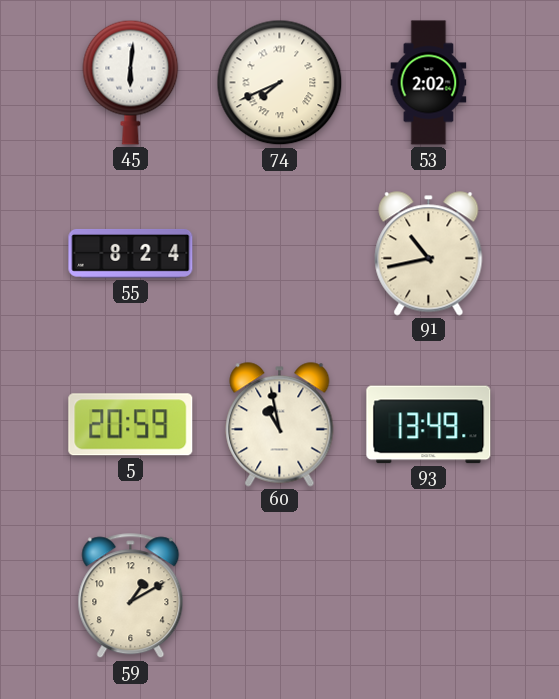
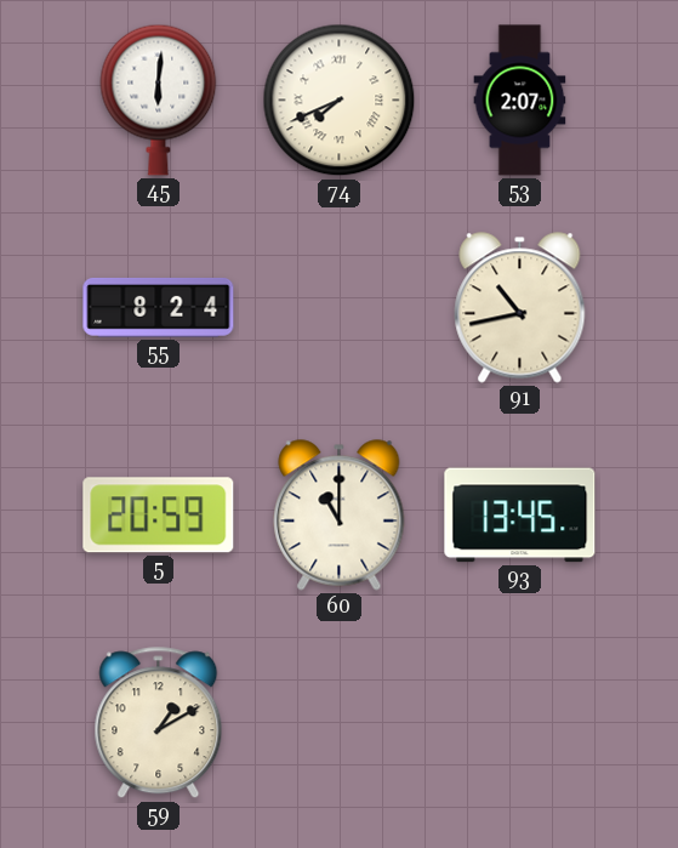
53: 2:02 -> 2:07
60: 10:58 -> 11:00
93: 13:49 -> 13:45
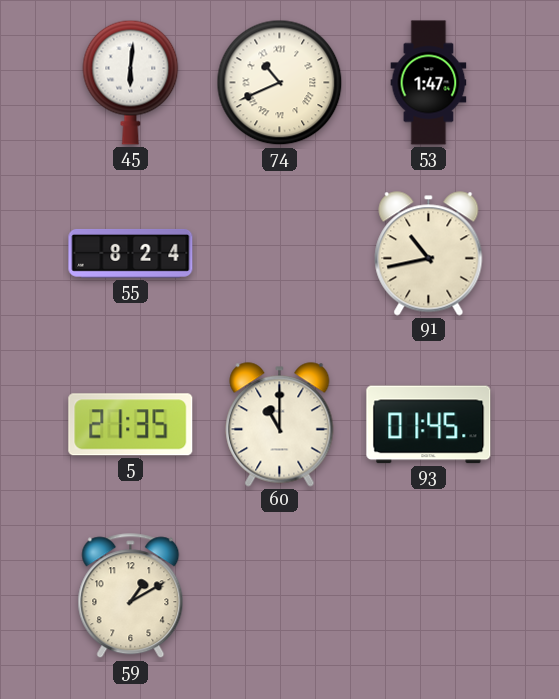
74: 7:41 -> 10:41
53: 2:07 -> 1:47
5: 20:59 -> 21:35
93: 13:45 -> 01:45
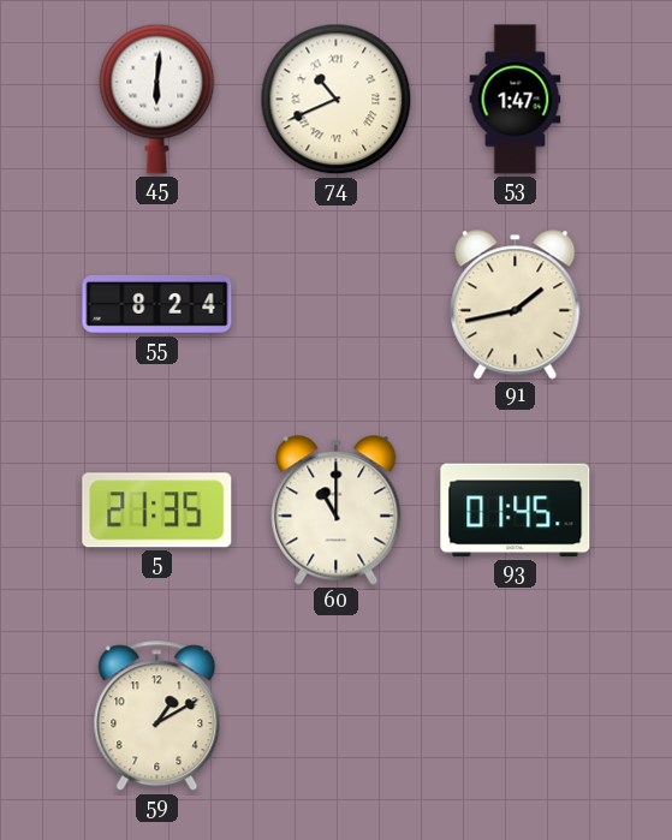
91: 10:43 -> 1:43
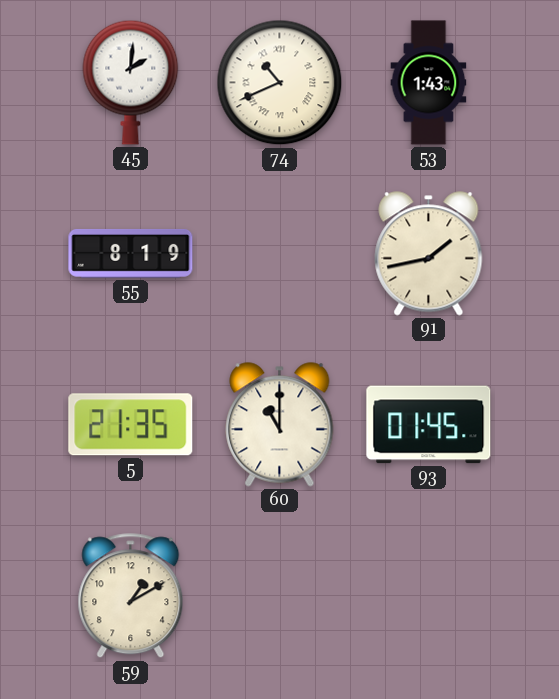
45: 6:01 -> 2:01
53: 1:47 -> 1:43
55: 8:24 -> 8:19
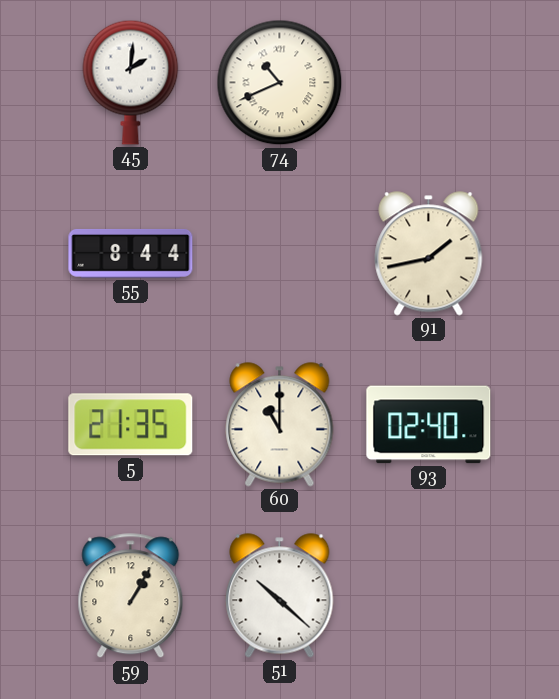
53: 1:43 -> none
55: 8:19 -> 8:44
93: 01:45 -> 02:40
59: 1:10 -> 1:05
51: none -> 10:22
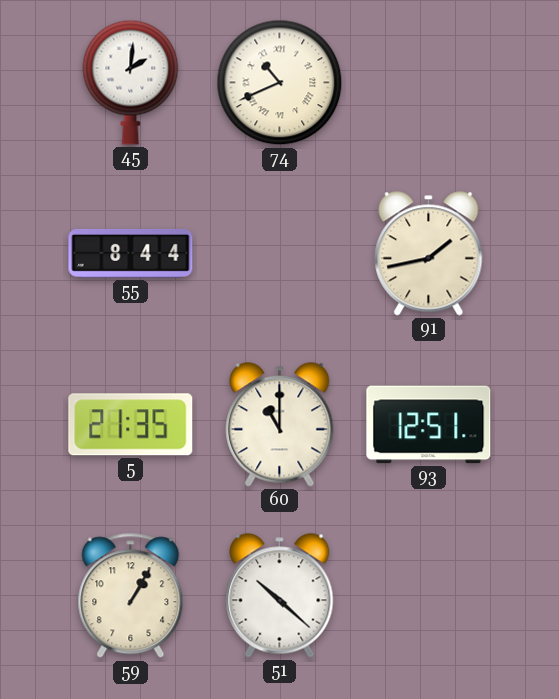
93: 02:40 -> 12:51
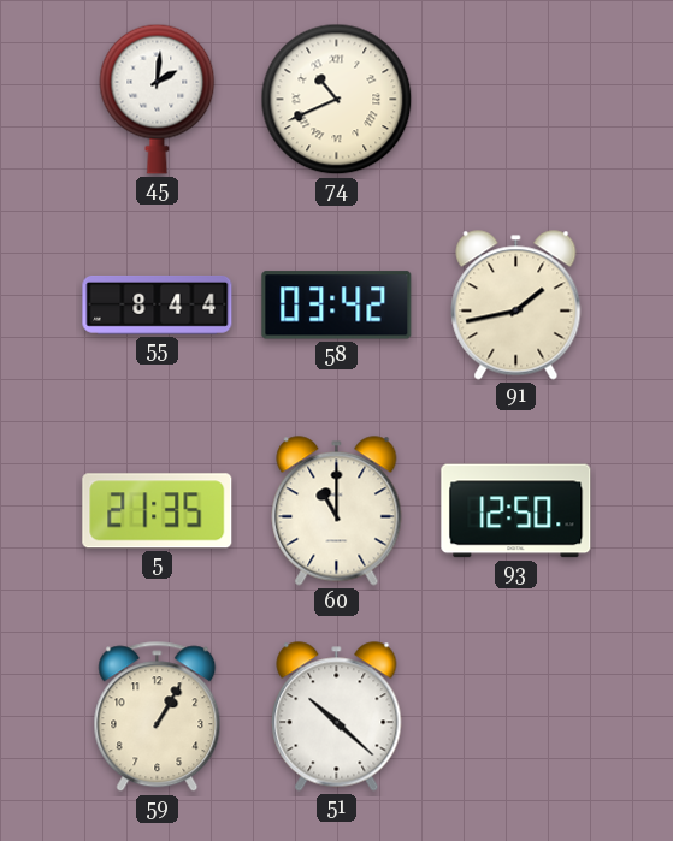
58: none -> 03:42
93: 12:51 -> 12:50
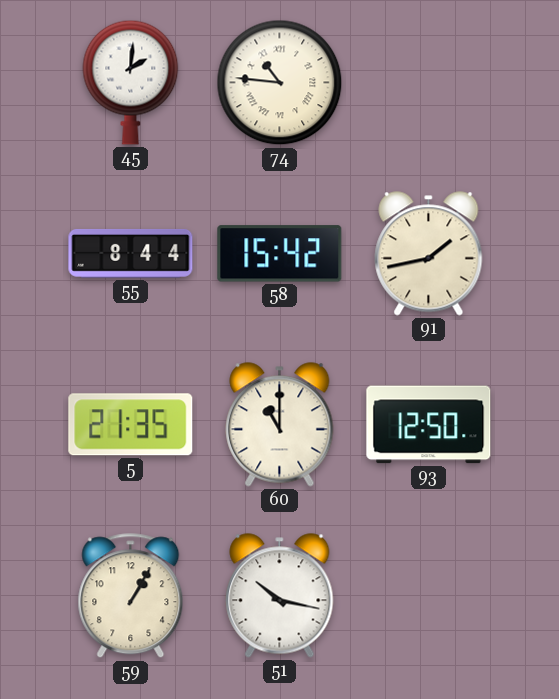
74: 10:41 -> 10:46
58: 03:42 -> 15:42
51: 10:22 -> 10:17
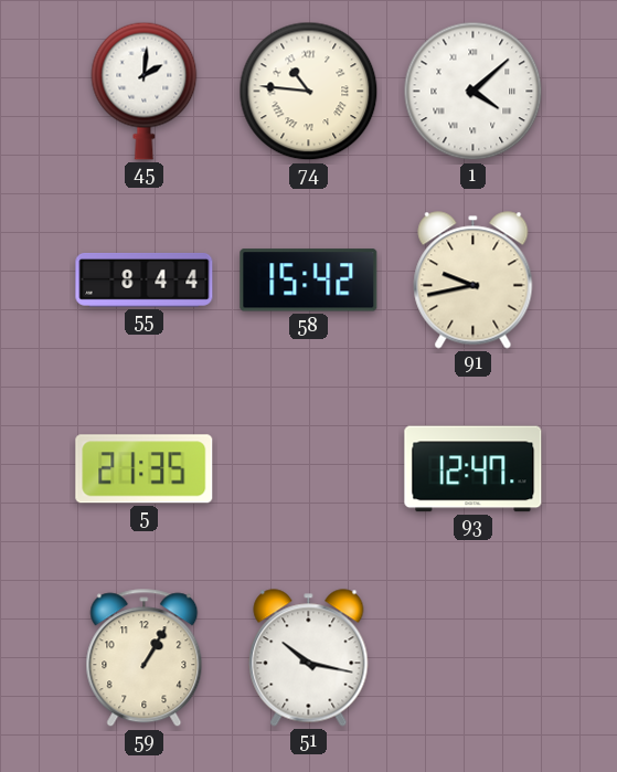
1: none -> 4:08
91: 1:43 -> 9:43
60: 11:00 -> none
93: 12:50 -> 12:47
